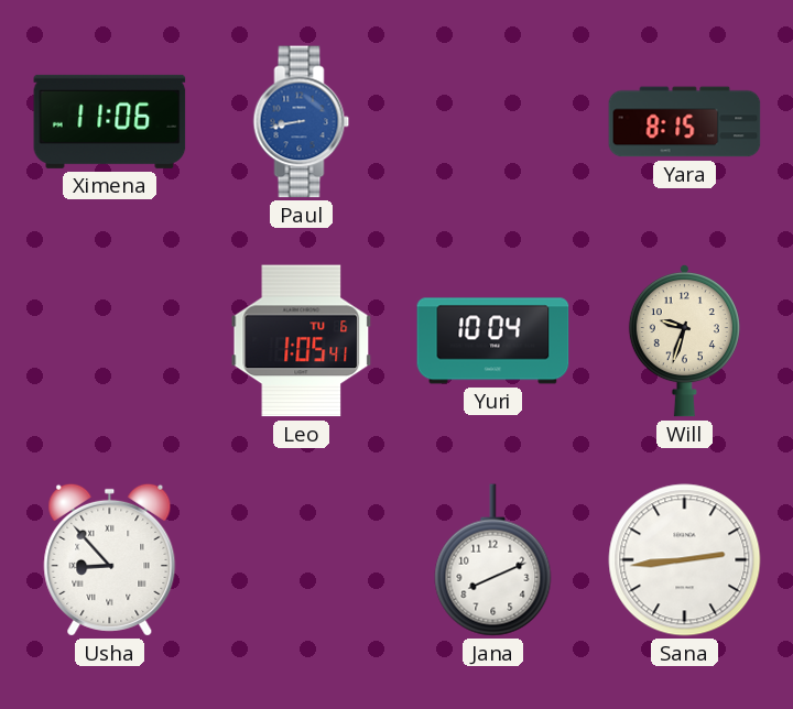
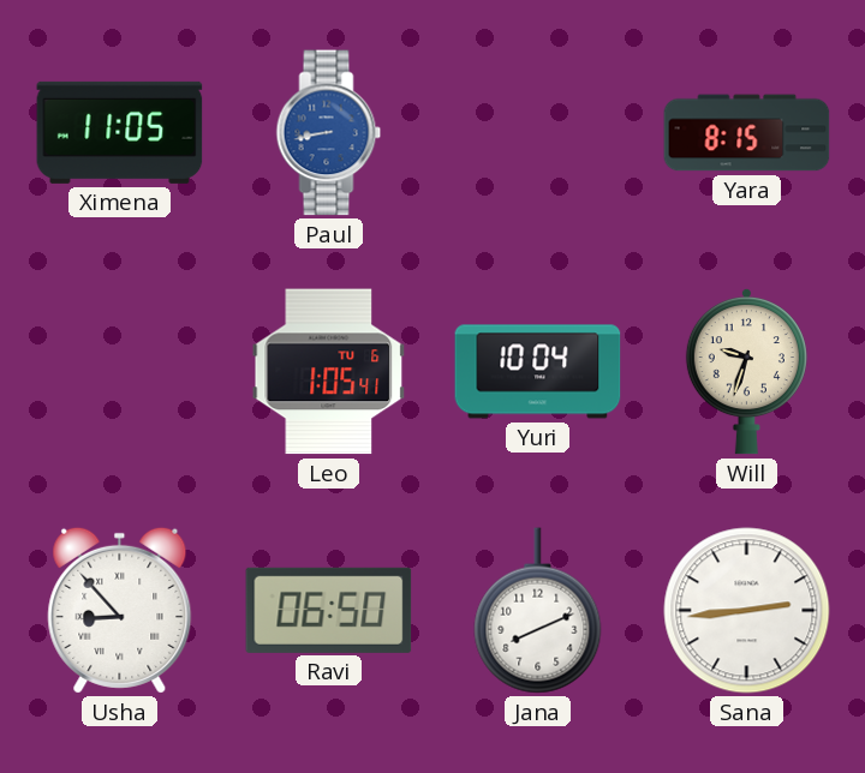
Ximena: 11:06 -> 11:05
Ravi: none -> 06:50
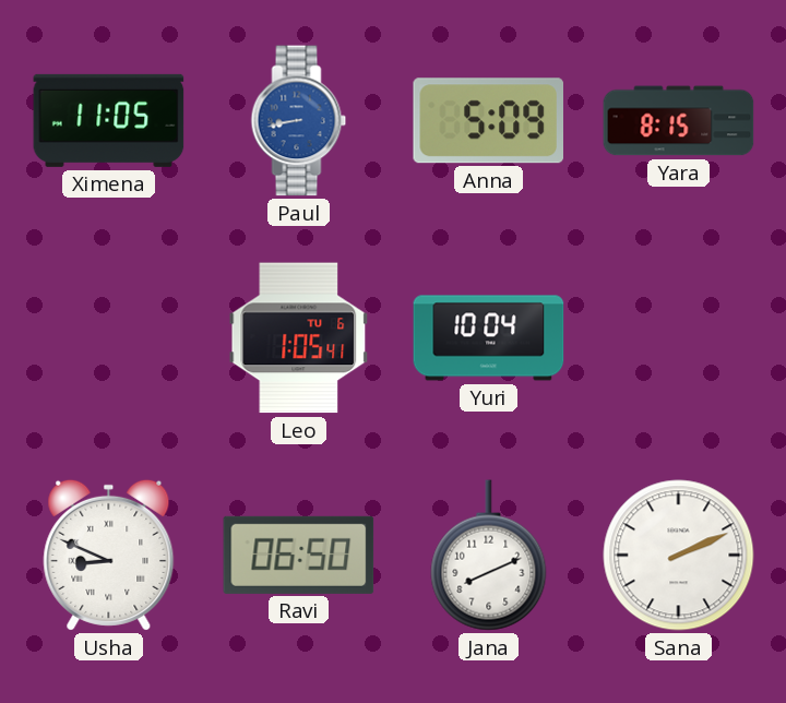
Anna: none -> 5:09
Will: 9:33 -> none
Usha: 8:53 -> 8:49
Sana: 2:44 -> 2:11
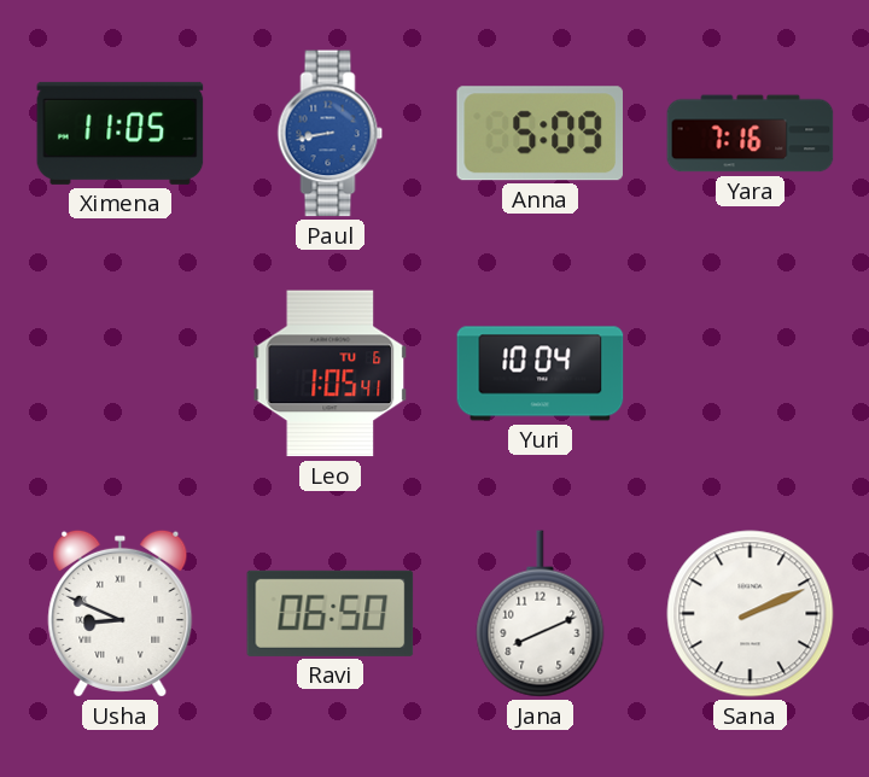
Yara: 8:15 -> 7:16
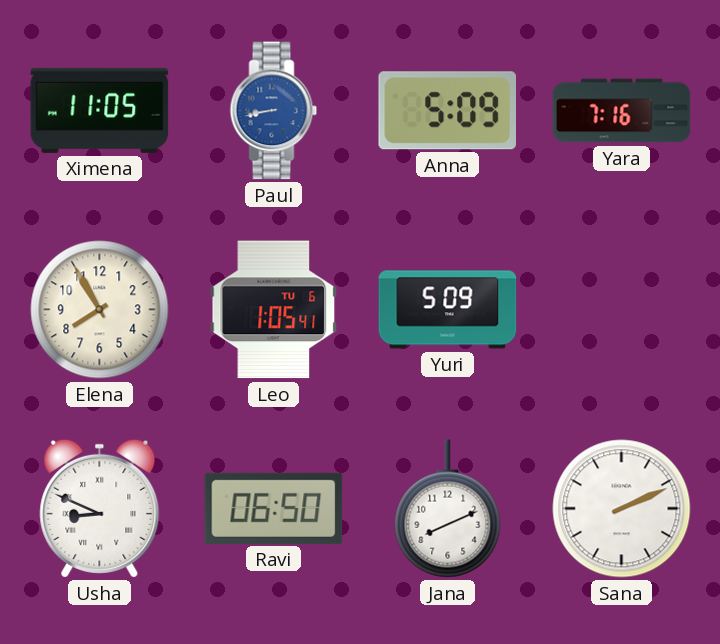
Elena: none -> 7:55
Yuri: 10:04 -> 5:09
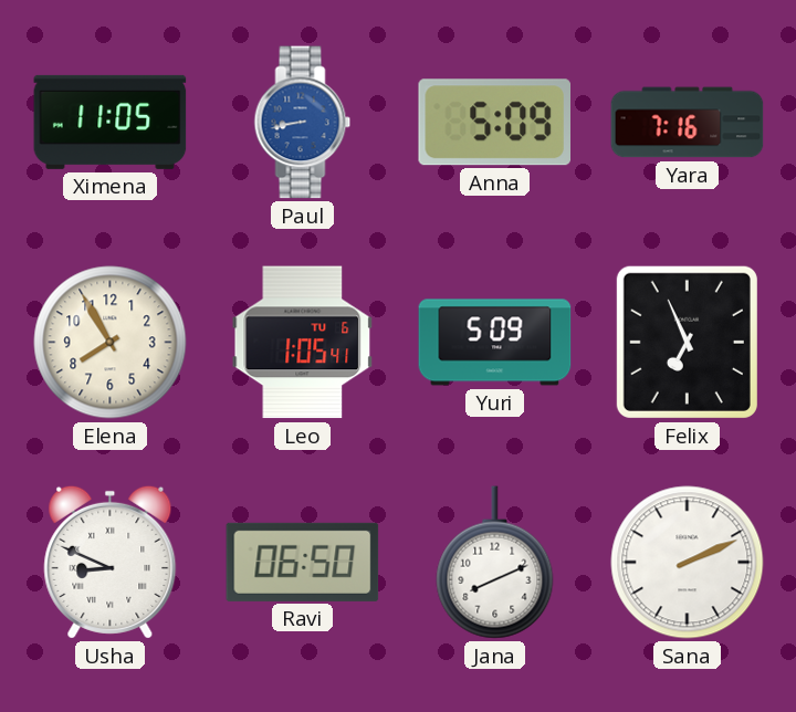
Felix: none -> 6:56
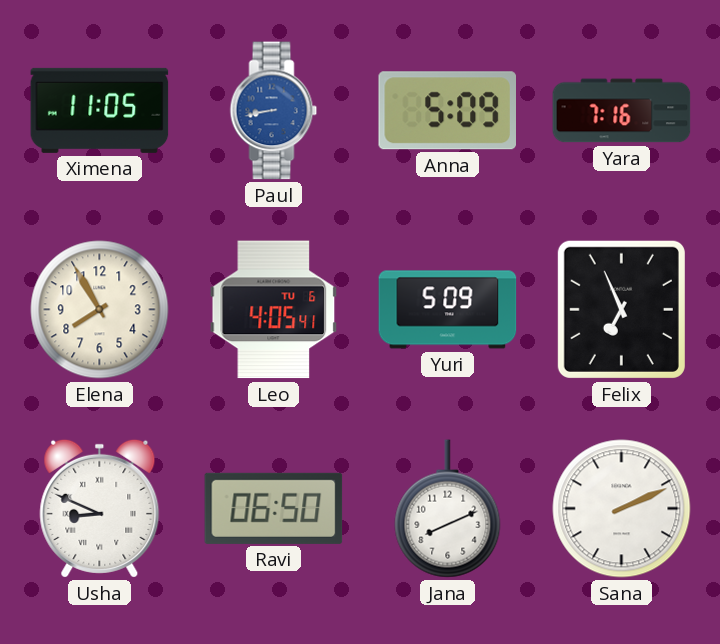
Leo: 1:05 -> 4:05
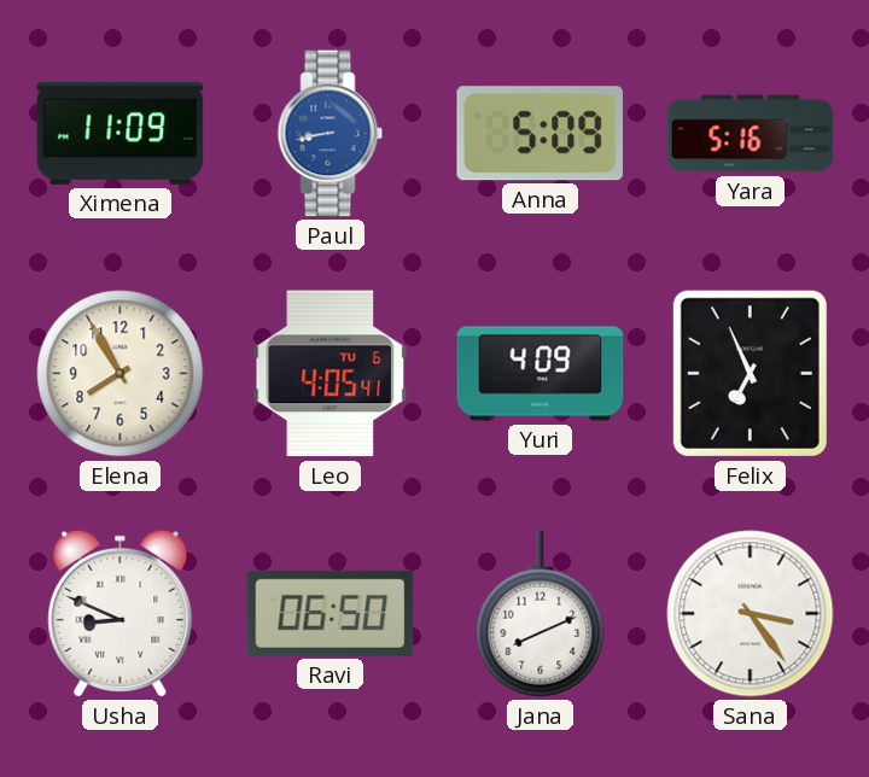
Ximena: 11:05 -> 11:09
Yara: 7:16 -> 5:16
Yuri: 5:09 -> 4:09
Sana: 2:11 -> 3:24
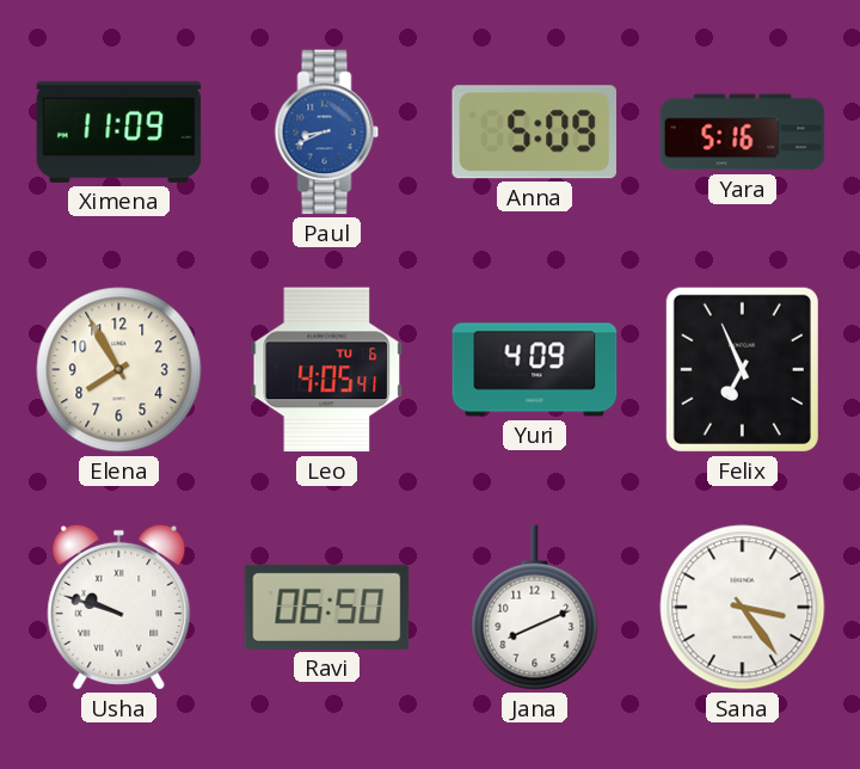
Paul: 8:43 -> 8:41
Usha: 8:49 -> 9:48
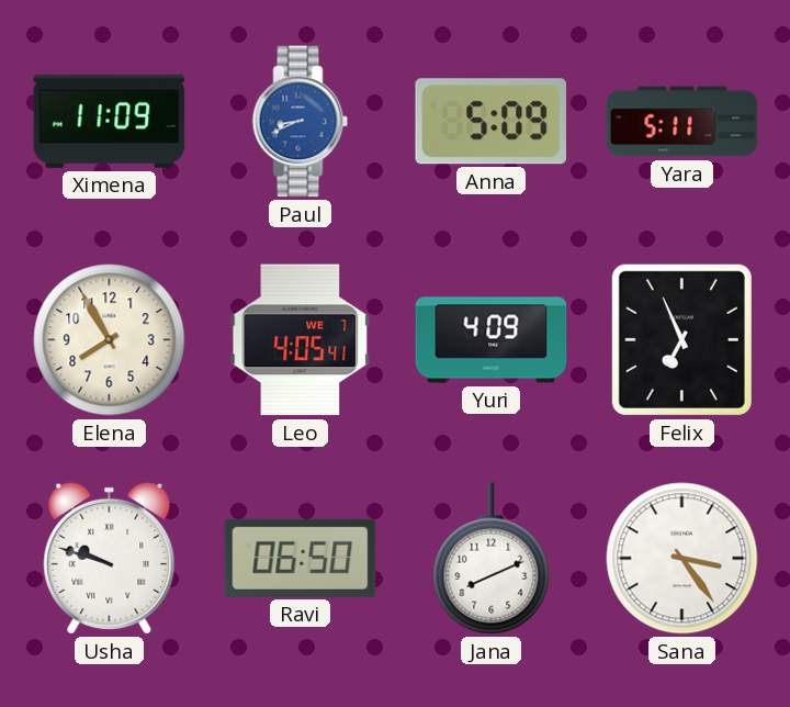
Yara: 5:16 -> 5:11
Leo date: TU 6 -> WE 7
